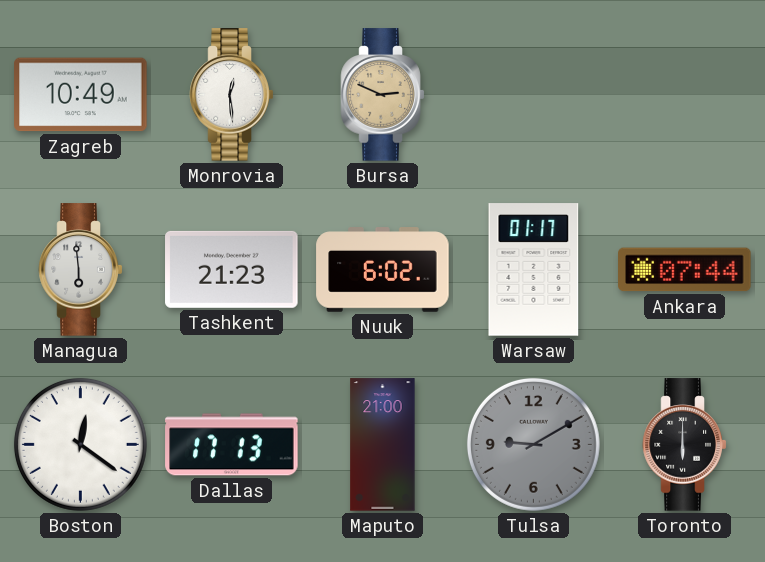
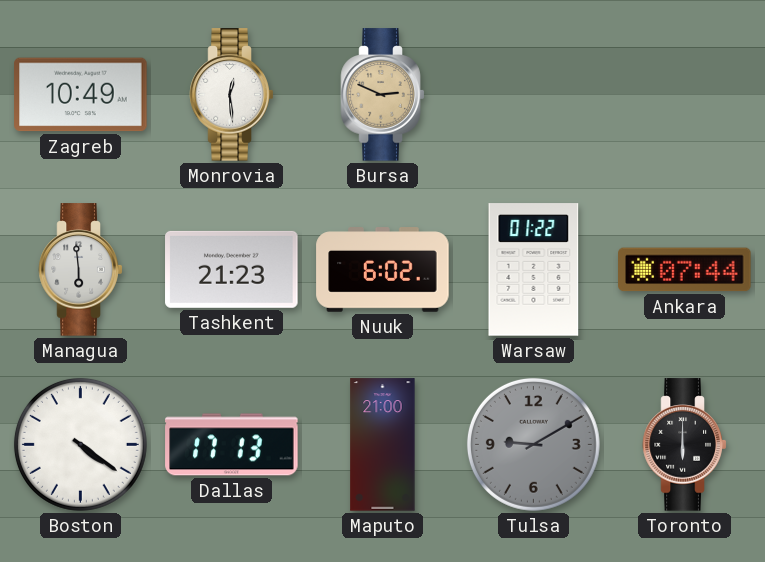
Warsaw: 01:17 -> 01:22
Boston: 12:21 -> 4:21
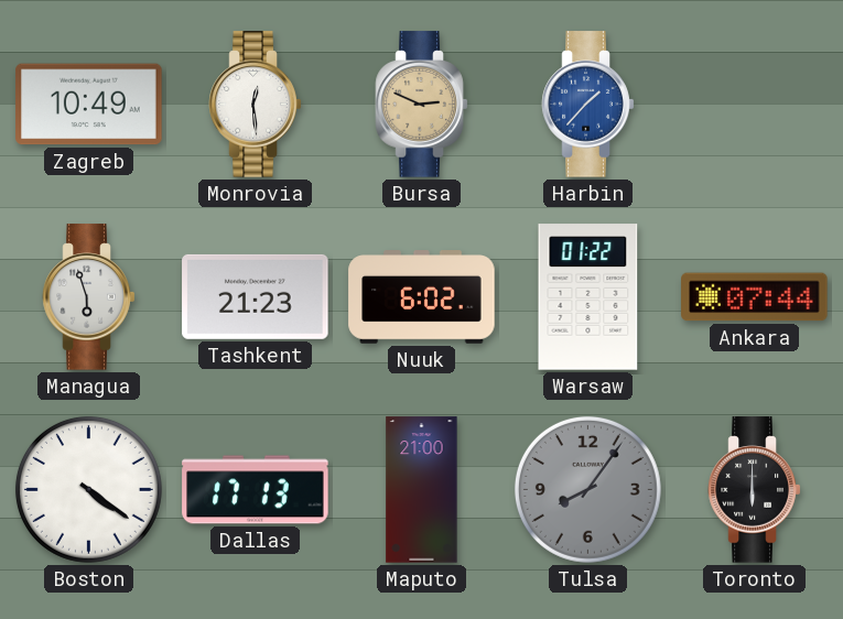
Harbin: none -> 1:37
Managua: 5:59 -> 5:57
Tulsa: 9:10 -> 8:06
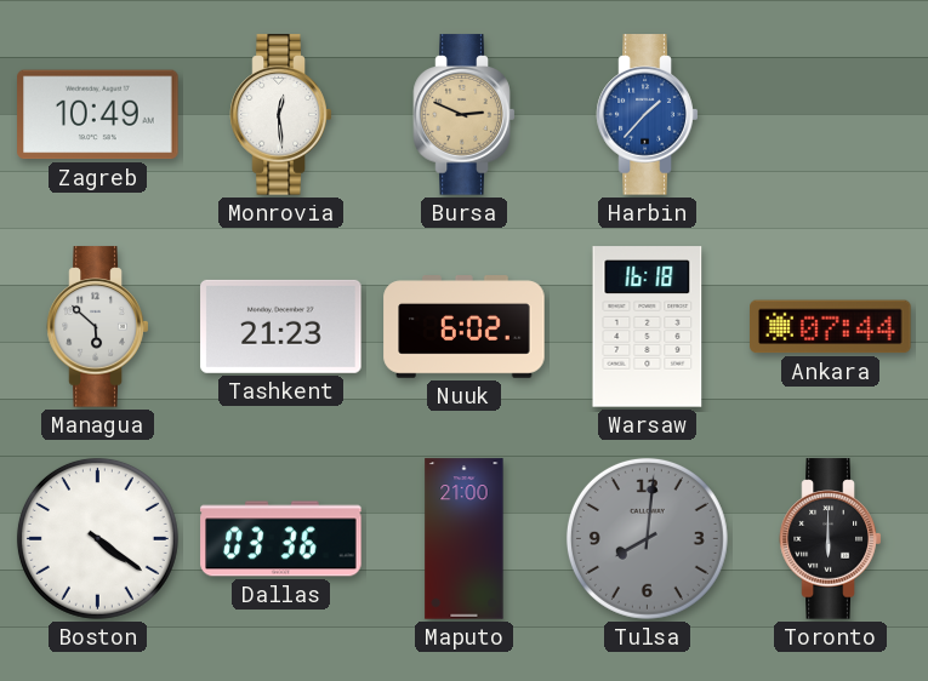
Managua: 5:57 -> 5:52
Warsaw: 01:22 -> 16:18
Dallas: 17:13 -> 03:36
Tulsa: 8:06 -> 8:01
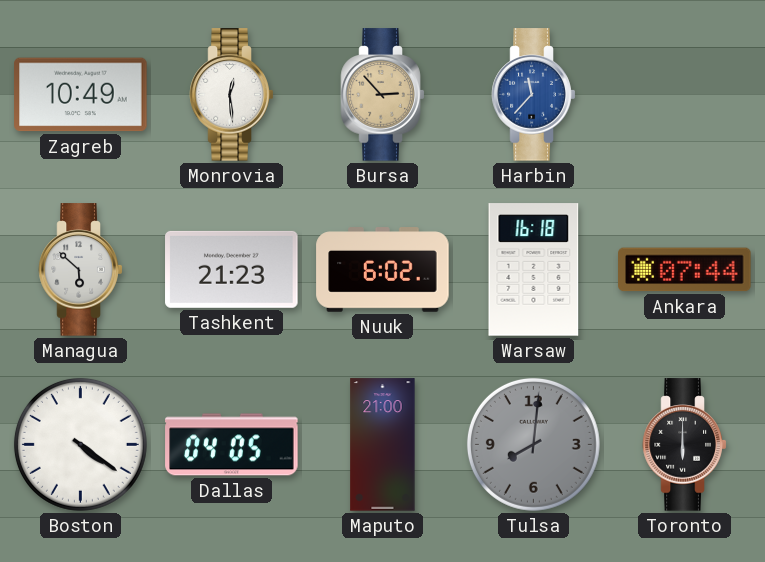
Bursa: 2:49 -> 2:53
Harbin: 1:37 -> 11:37
Dallas: 03:36 -> 04:05
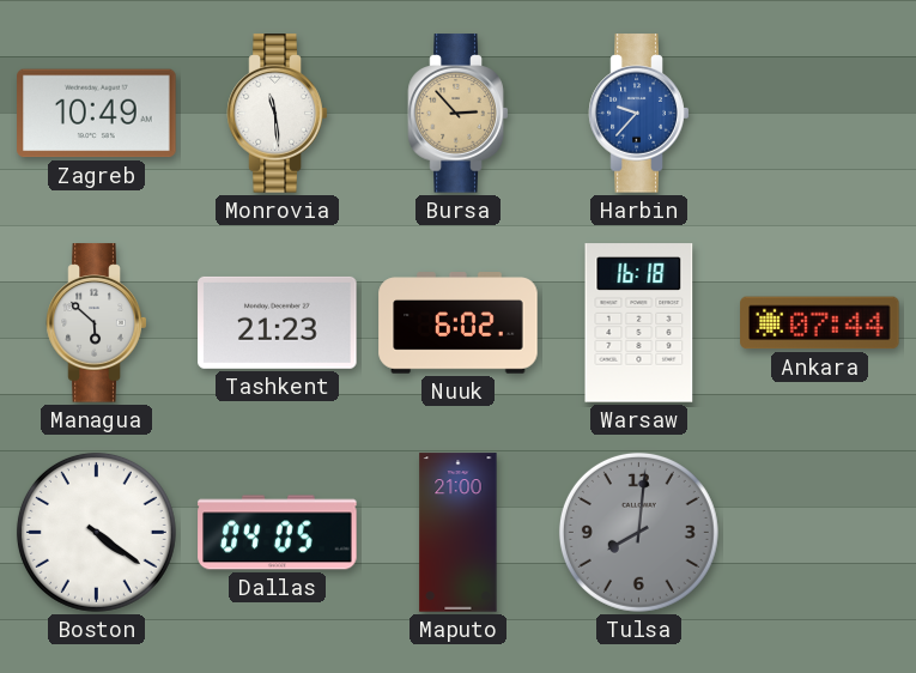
Monrovia: 12:29 -> 11:29
Harbin: 11:37 -> 9:37
Toronto: 6:00 -> none
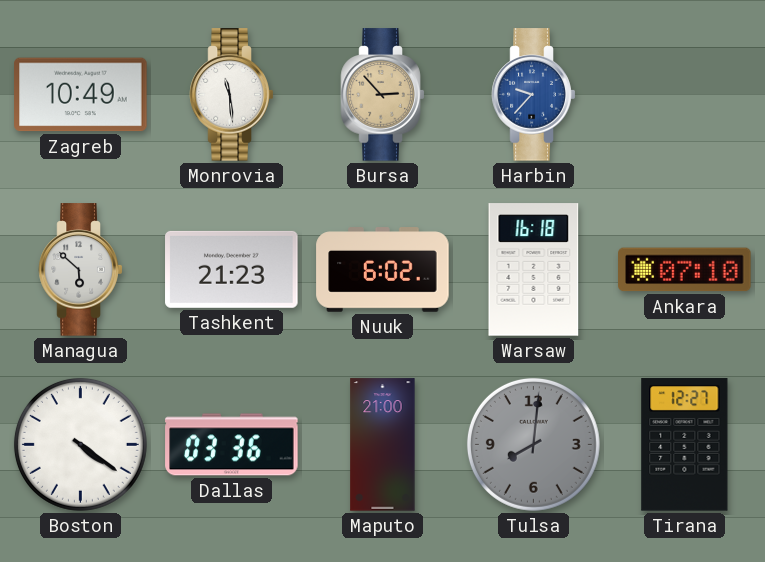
Ankara: 07:44 -> 07:10
Dallas: 04:05 -> 03:36
Tirana: none -> 12:27
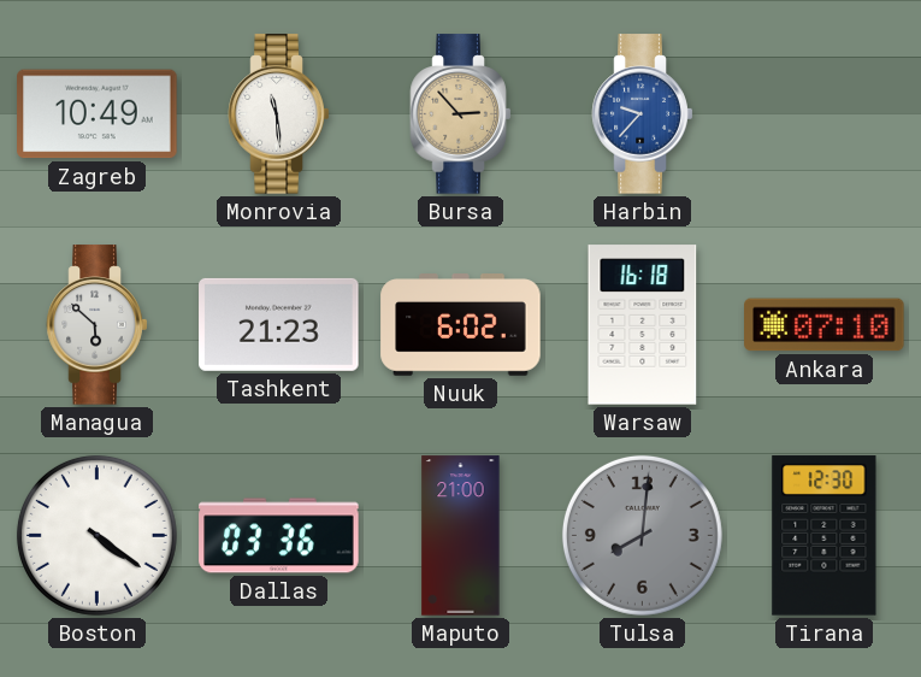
Tirana: 12:27 -> 12:30
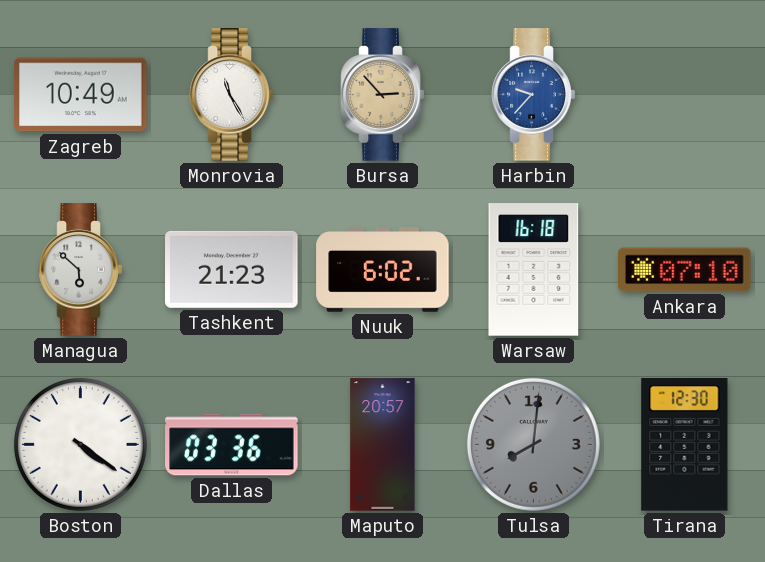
Monrovia: 11:29 -> 11:25
Maputo: 21:00 -> 20:57
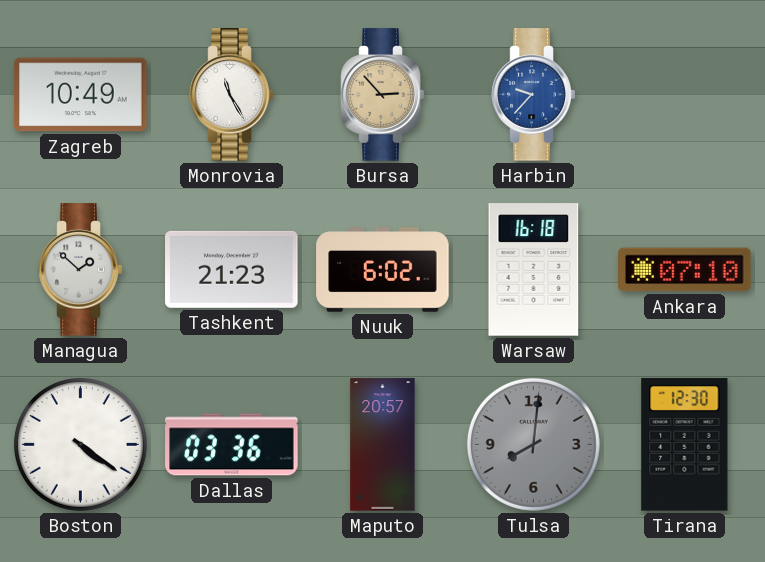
Managua: 5:52 -> 1:52
